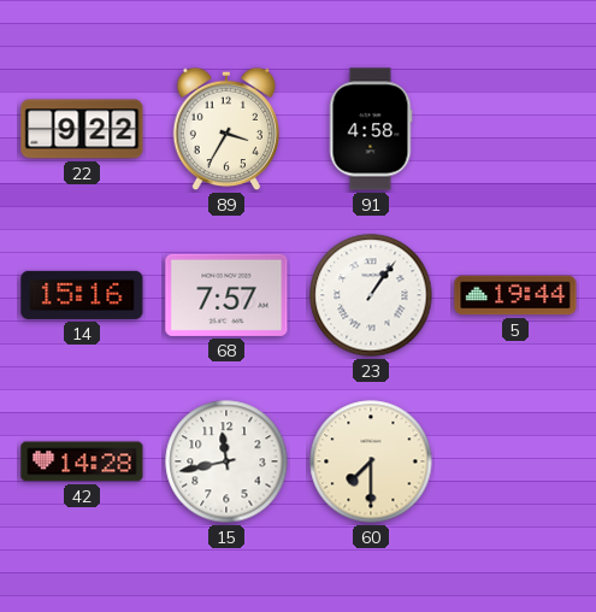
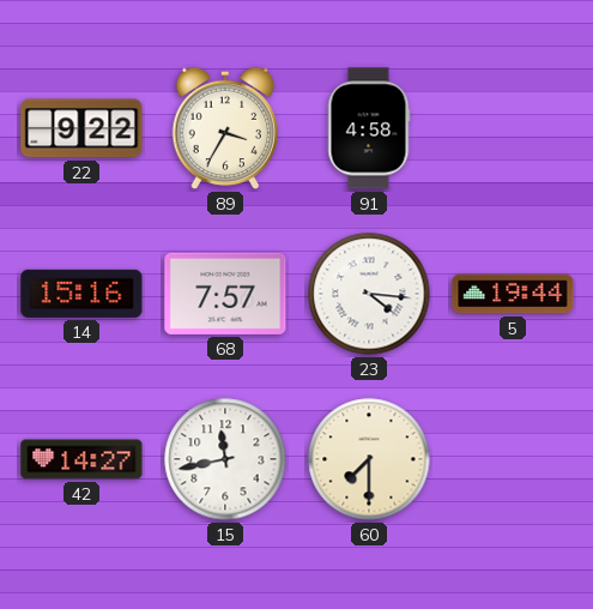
23: 1:06 -> 4:16
42: 14:28 -> 14:27
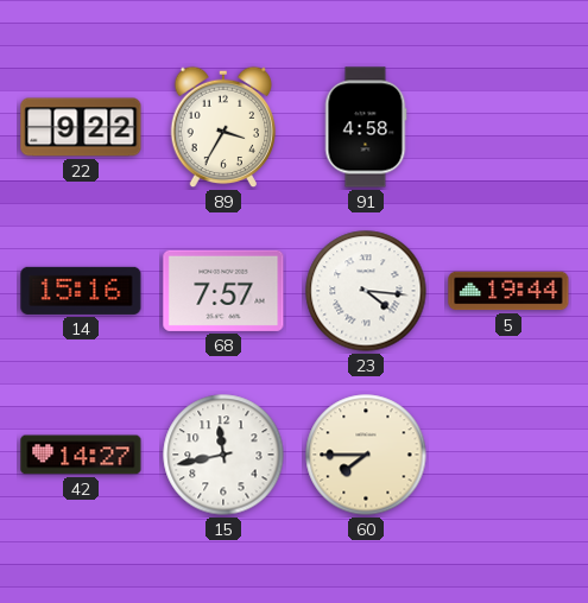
60: 7:30 -> 7:45
